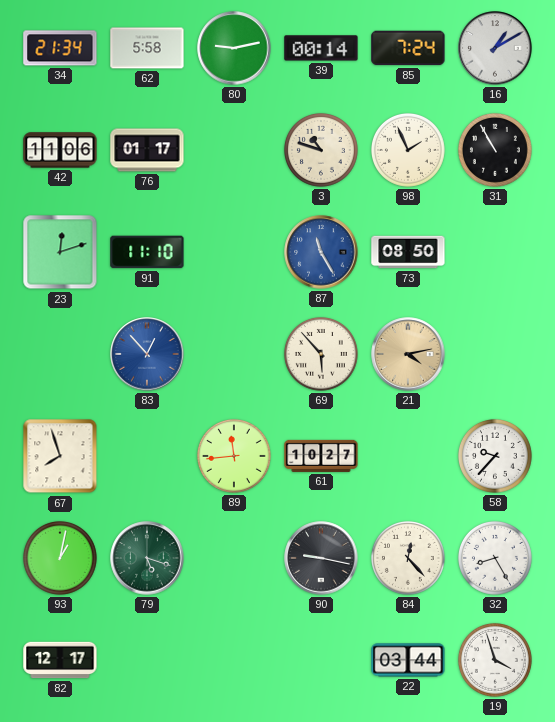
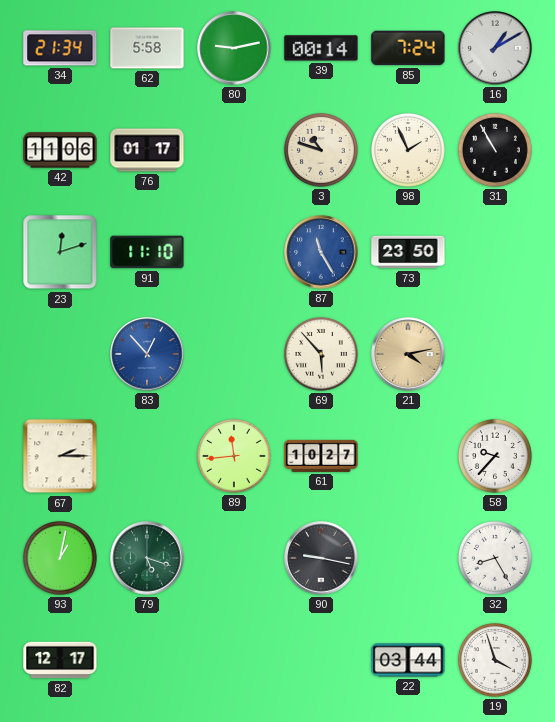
73: 08:50 -> 23:50
67: 7:57 -> 2:15
84: 12:23 -> none
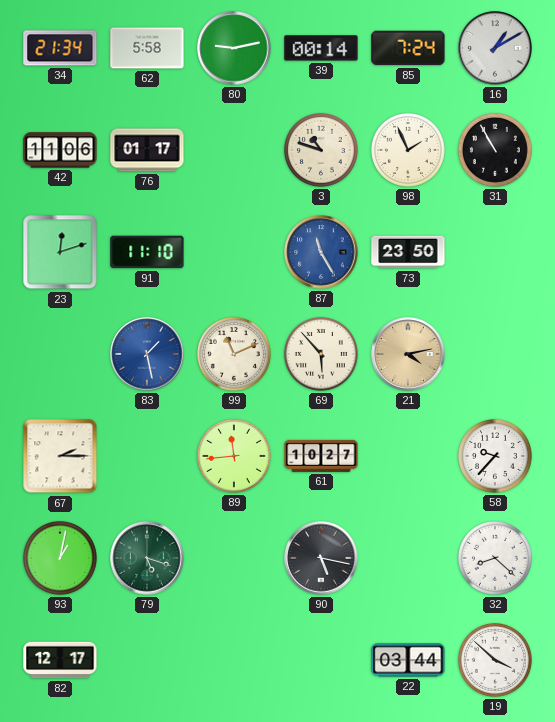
83: 12:53 -> 1:28
99: none -> 11:11
90: 9:17 -> 5:17
32: 8:25 -> 8:22
19: 3:57 -> 3:52
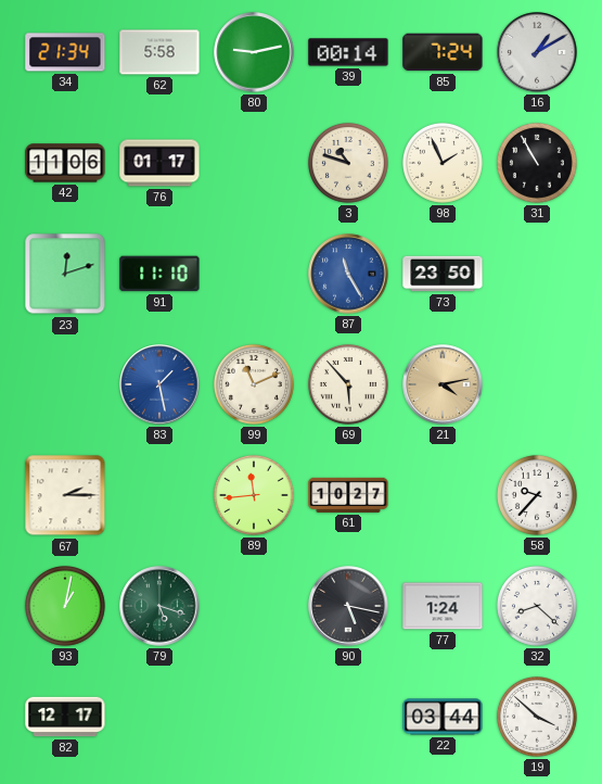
77: none -> 1:24
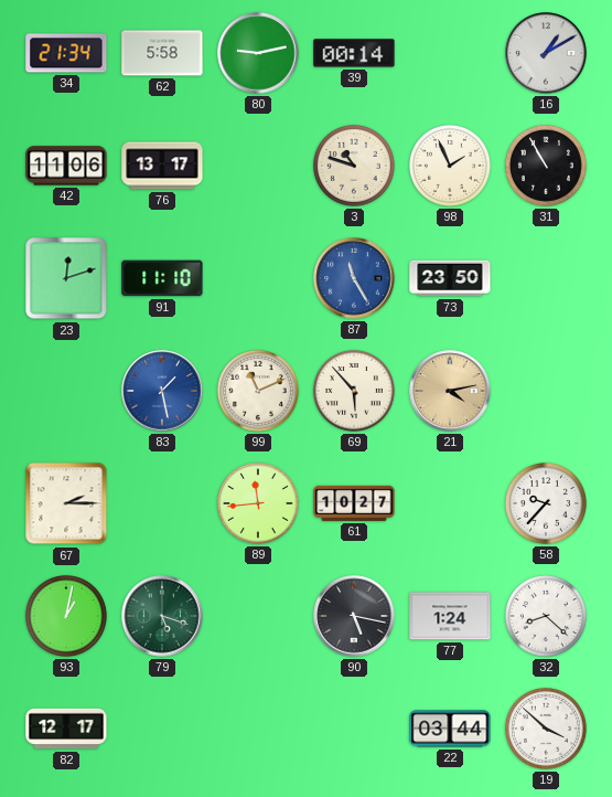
85: 7:24 -> none
76: 01:17 -> 13:17
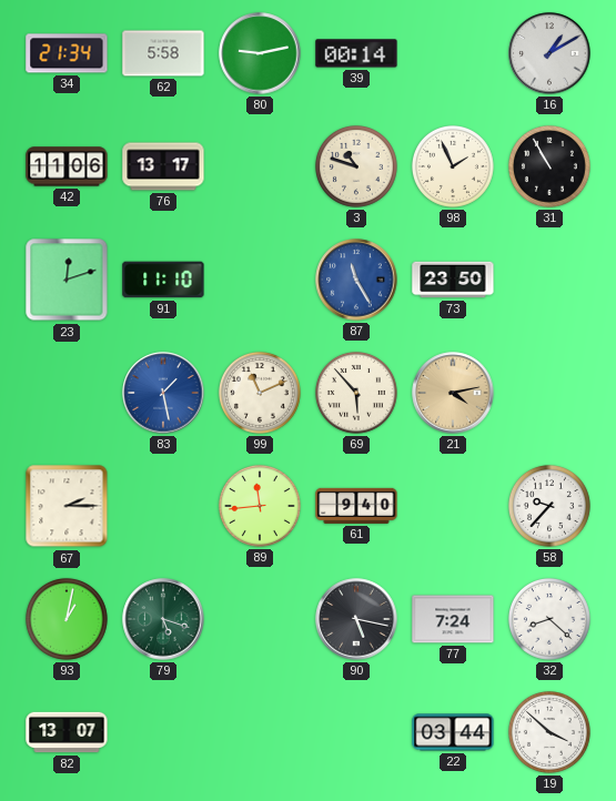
61: 10:27 -> 9:40
77: 1:24 -> 7:24
82: 12:17 -> 13:07
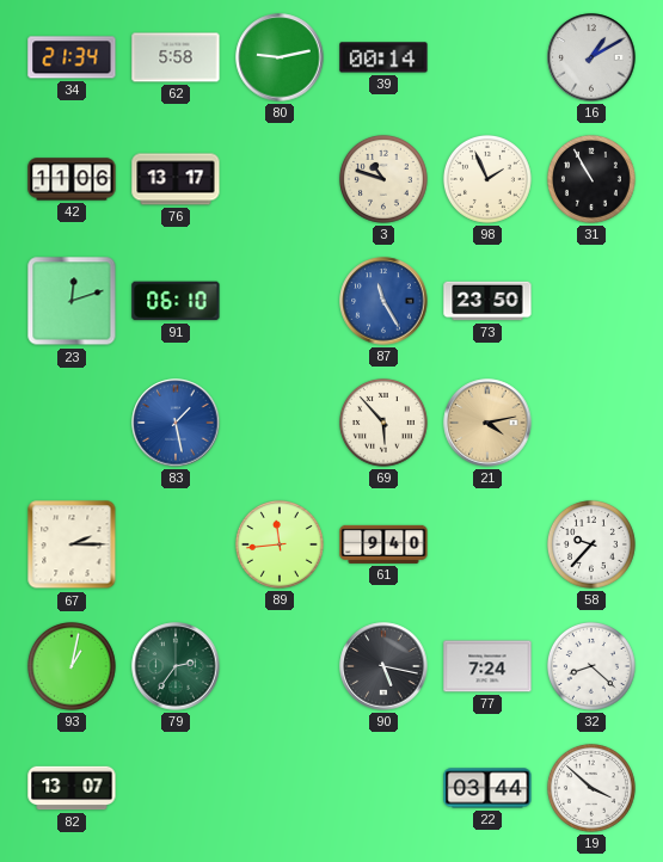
91: 11:10 -> 06:10
99: 11:11 -> none
79: 5:18 -> 2:36
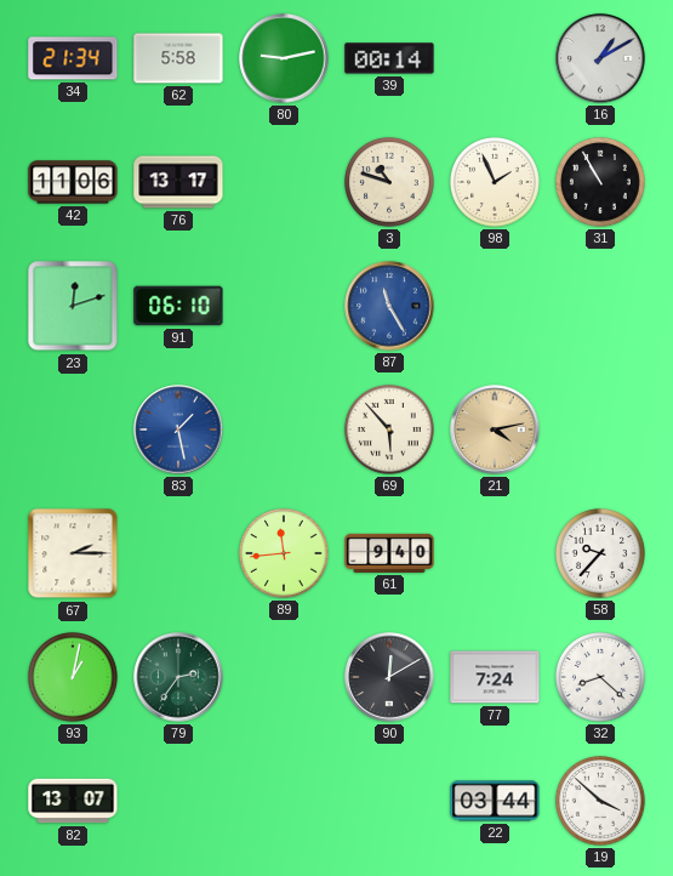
73: 23:50 -> none
90: 5:17 -> 12:10
